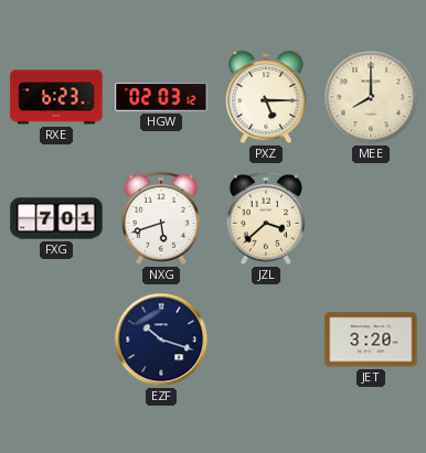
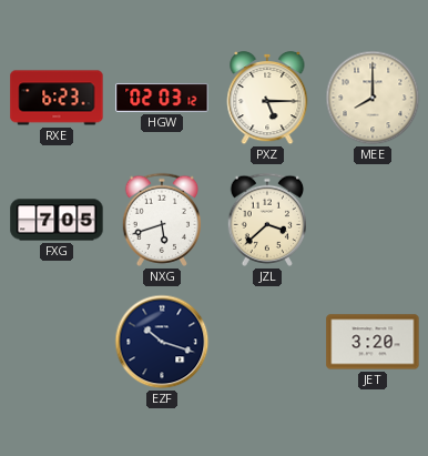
FXG: 7:01 -> 7:05
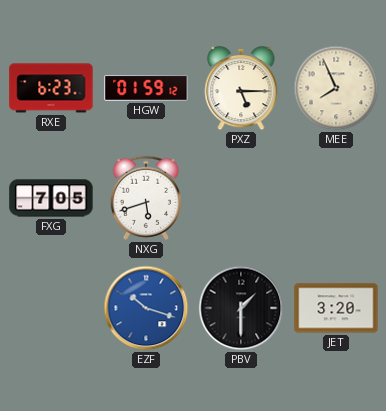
HGW: 02:03 -> 01:59
MEE: 8:00 -> 7:56
JZL: 3:38 -> none
EZF dial: navy -> blue
PBV: none -> 1:30
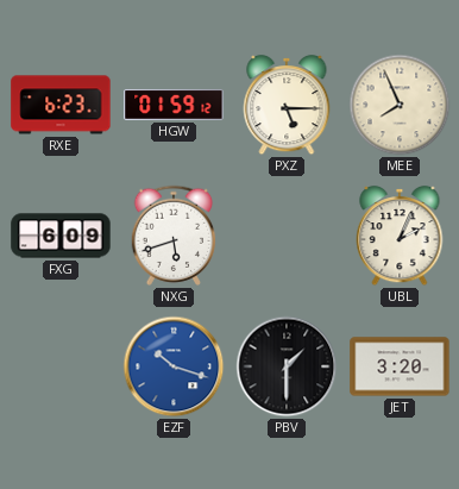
FXG: 7:05 -> 6:09
UBL: none -> 2:04
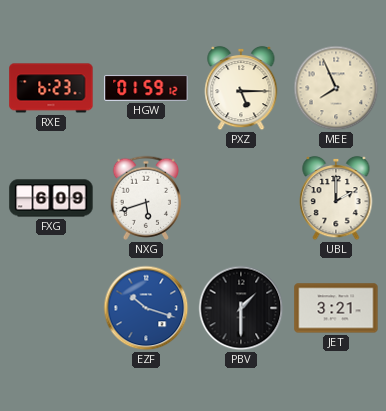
UBL: 2:04 -> 2:00
JET: 3:20 -> 3:21
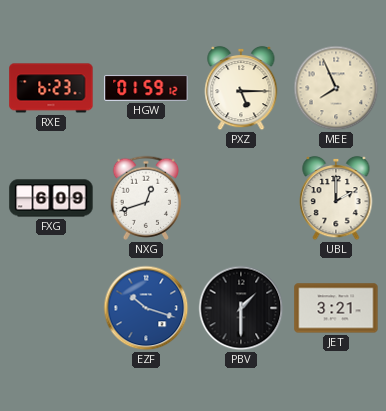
NXG: 5:42 -> 12:42
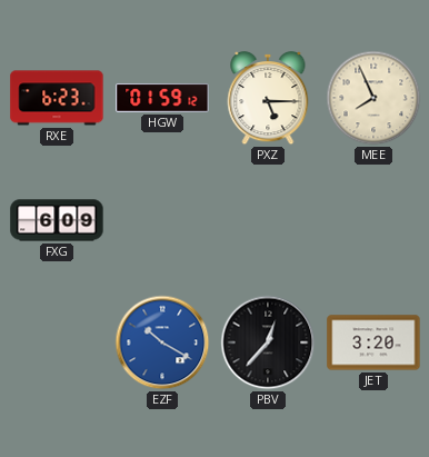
NXG: 12:42 -> none
UBL: 2:00 -> none
EZF: 10:18 -> 10:20
PBV: 1:30 -> 12:37
JET: 3:21 -> 3:20
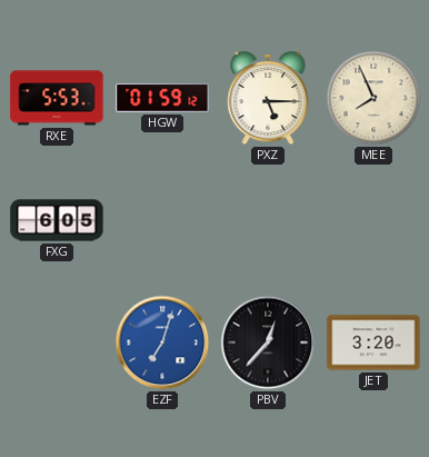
RXE: 6:23 -> 5:53
FXG: 6:09 -> 6:05
EZF: 10:20 -> 7:03
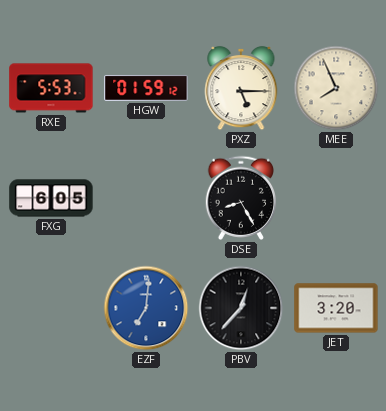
DSE: none -> 8:25
EZF: 7:03 -> 7:01
